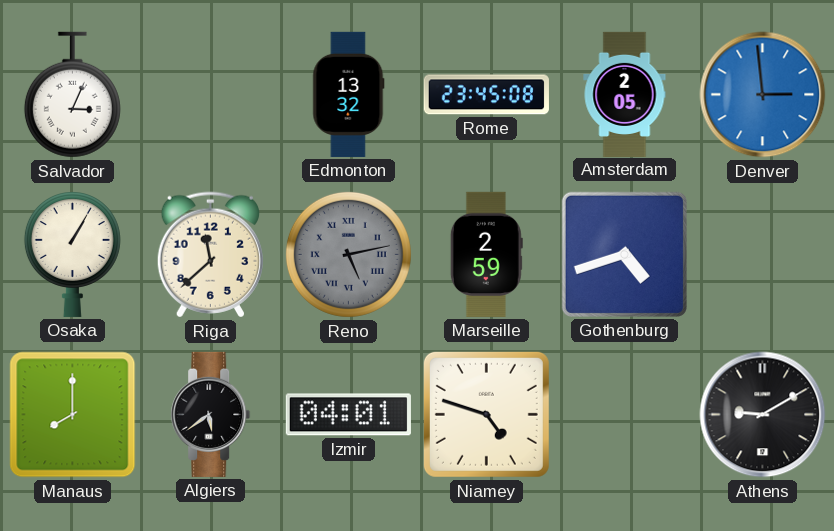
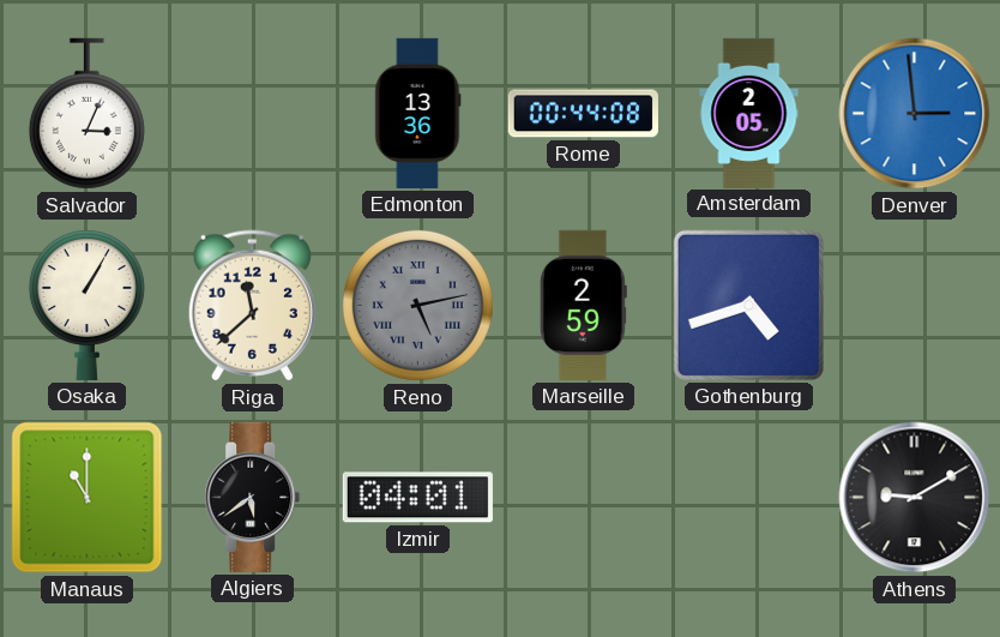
Edmonton: 13:32 -> 13:36
Rome: 23:45 -> 00:44
Manaus: 8:00 -> 11:00
Niamey: 4:48 -> none
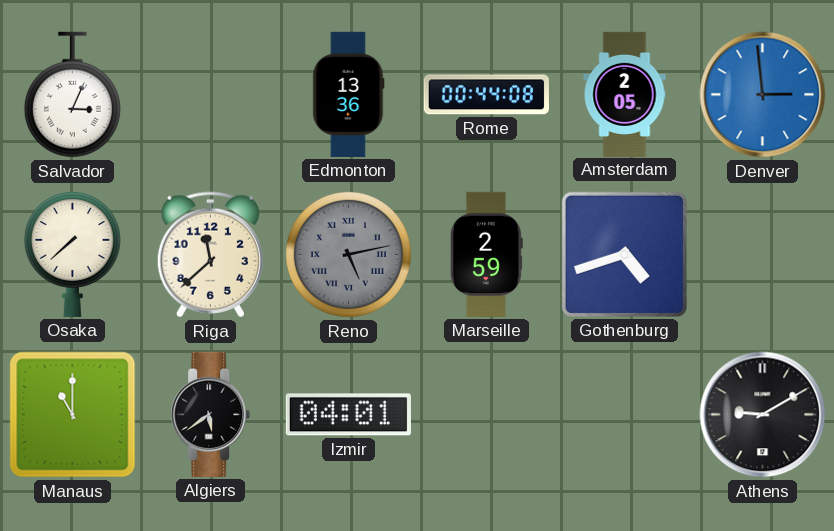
Osaka: 1:05 -> 7:38
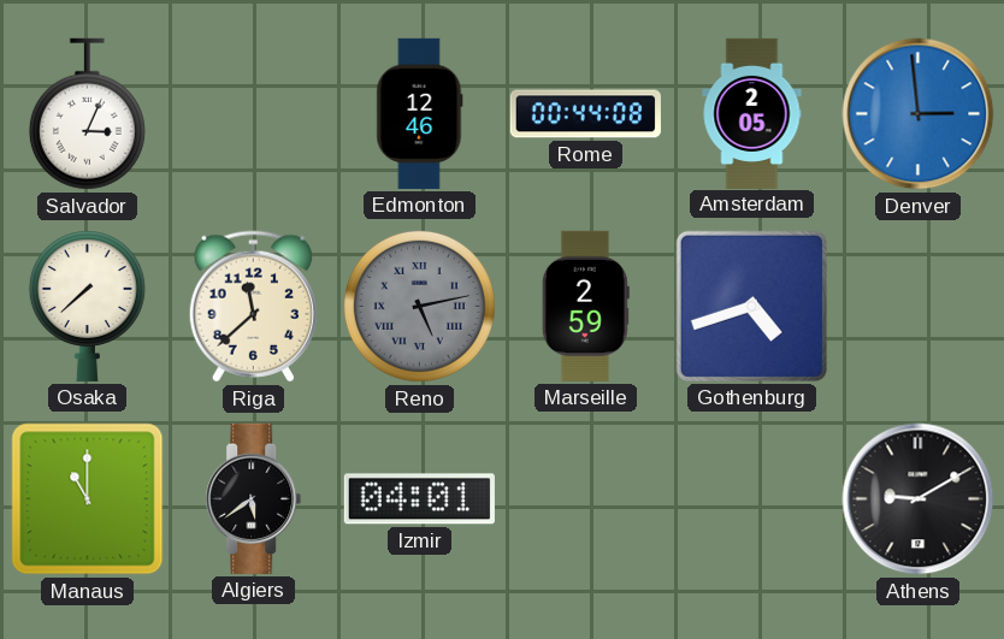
Edmonton: 13:36 -> 12:46
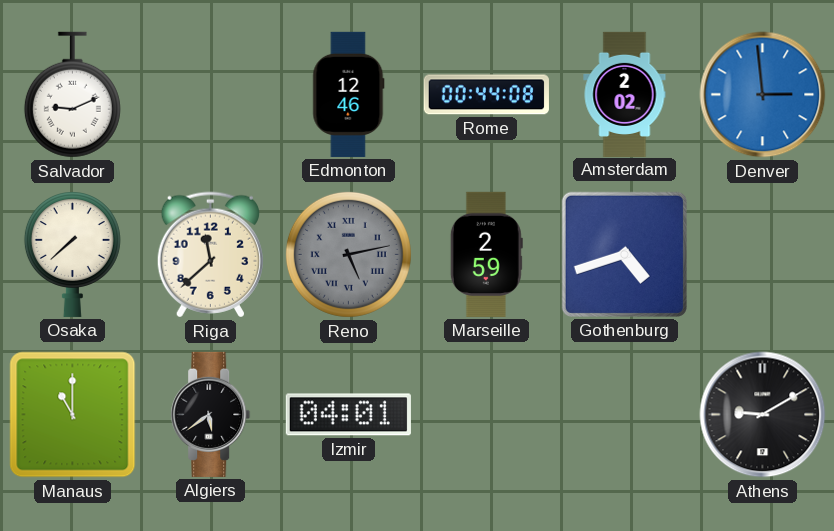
Salvador: 3:04 -> 9:11
Amsterdam: 2:05 -> 2:02
